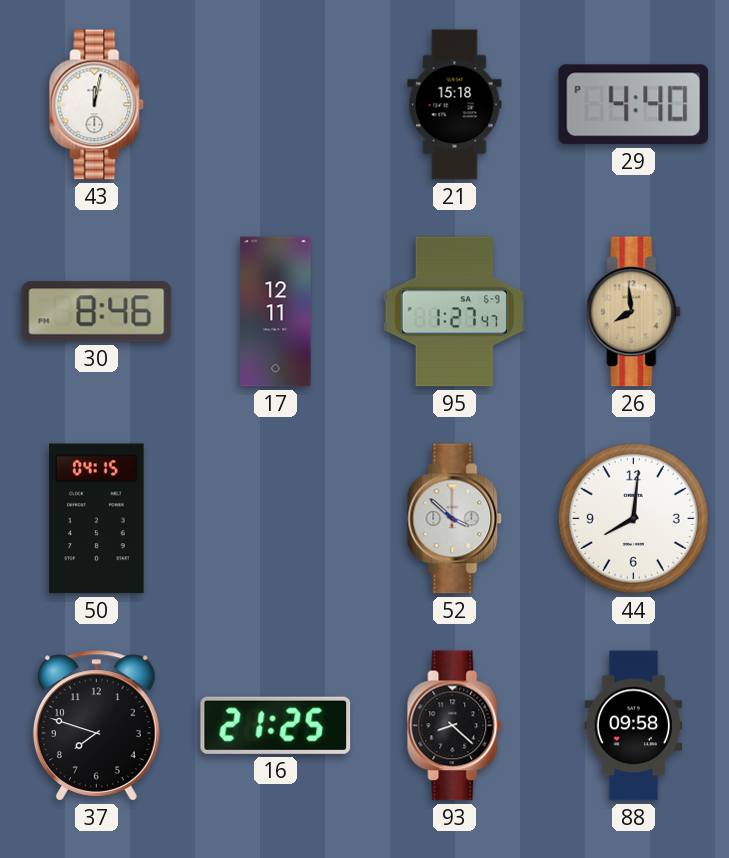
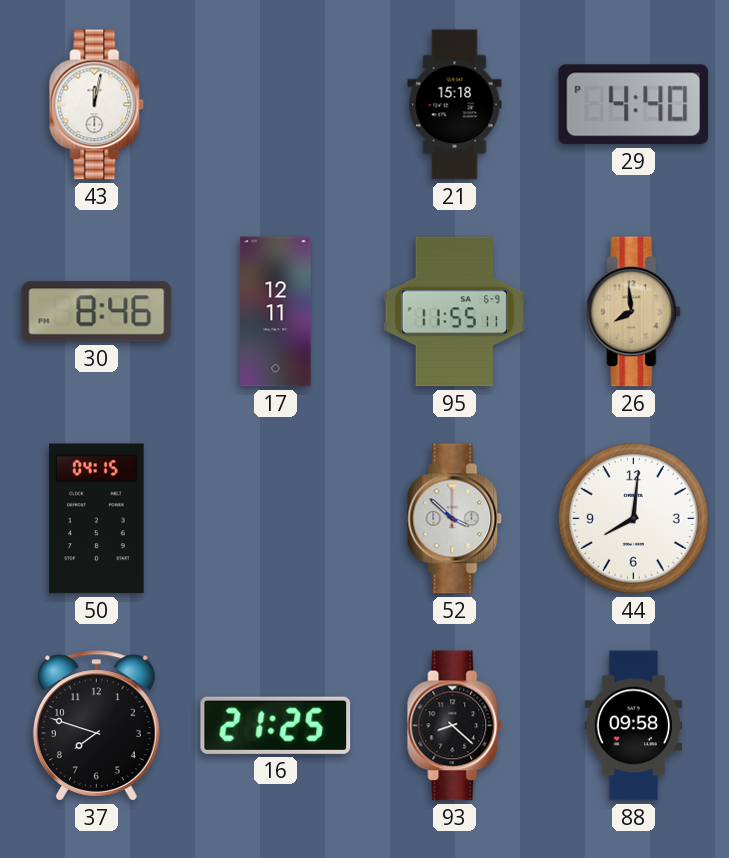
95: 1:27 -> 11:55
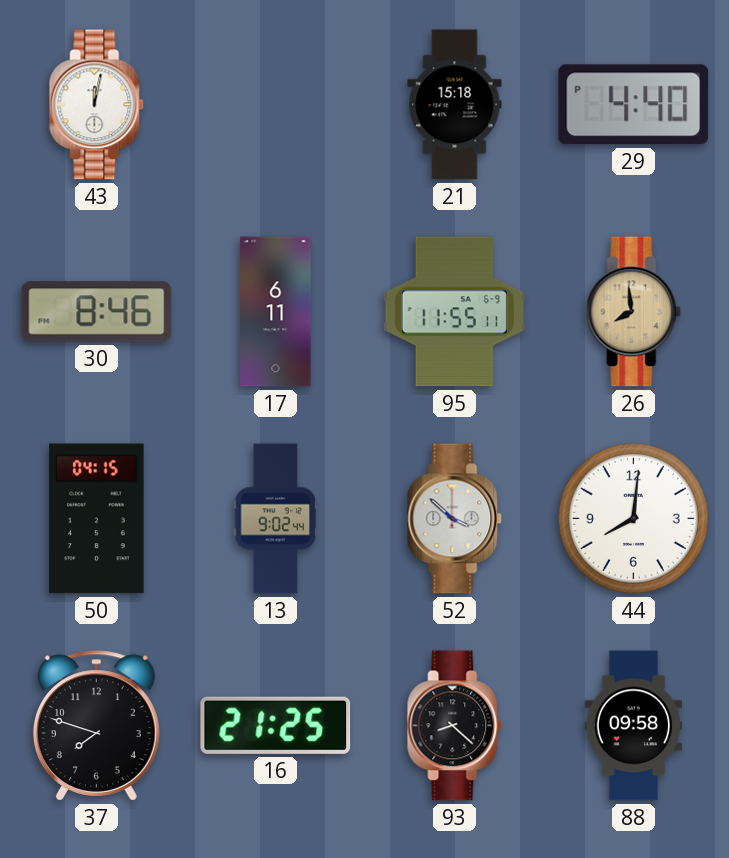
17: 12:11 -> 6:11
13: none -> 9:02
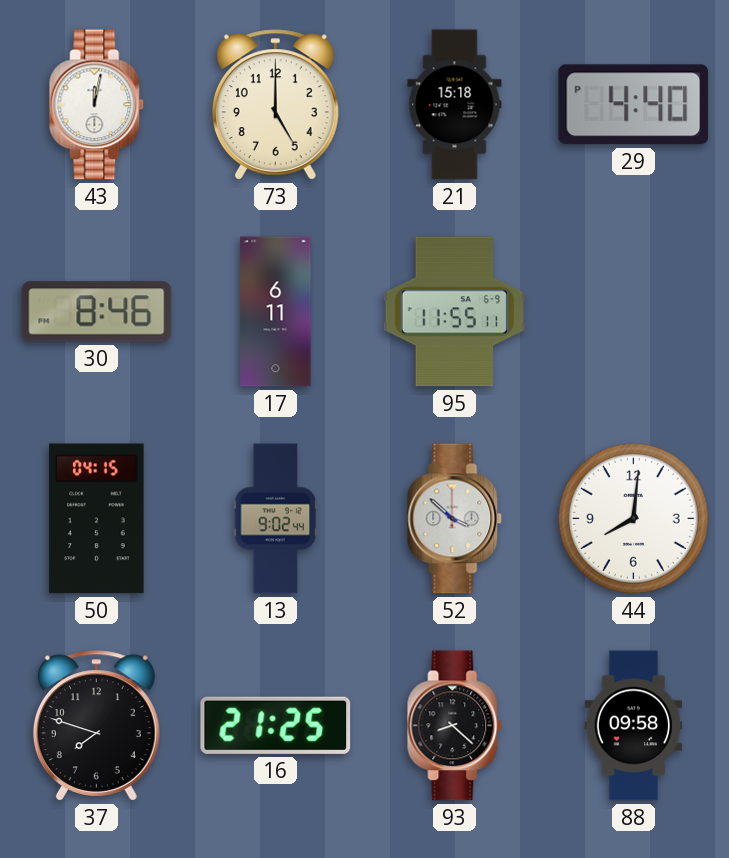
73: none -> 5:00
26: 7:59 -> none
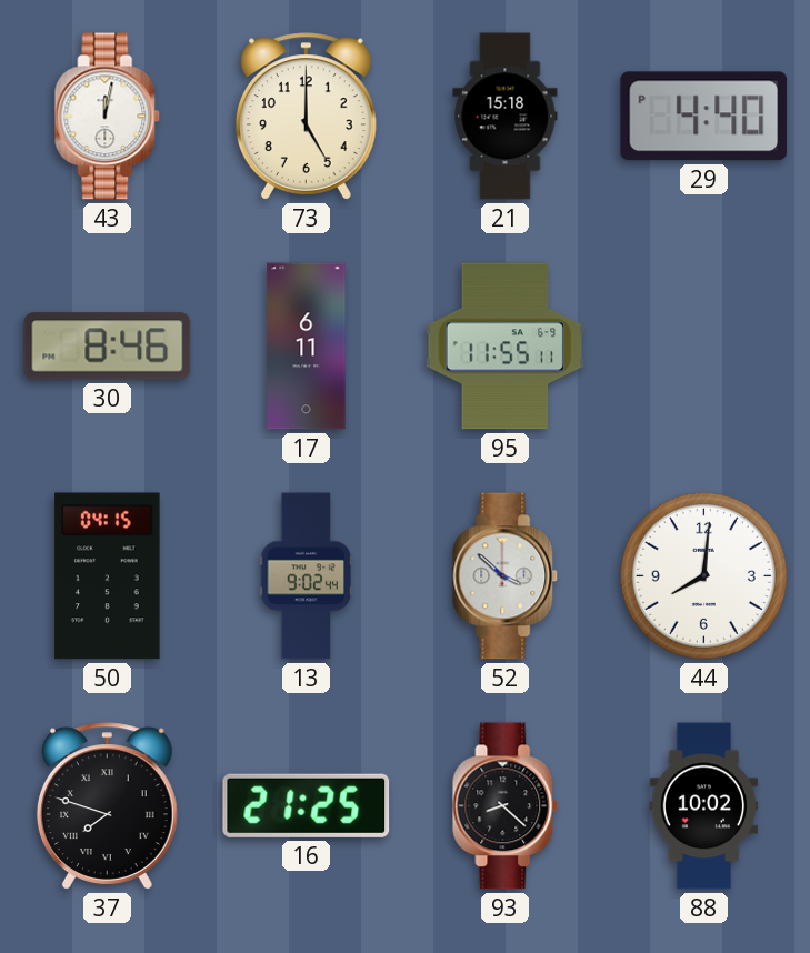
37 numerals: Arabic -> Roman
88: 09:58 -> 10:02
